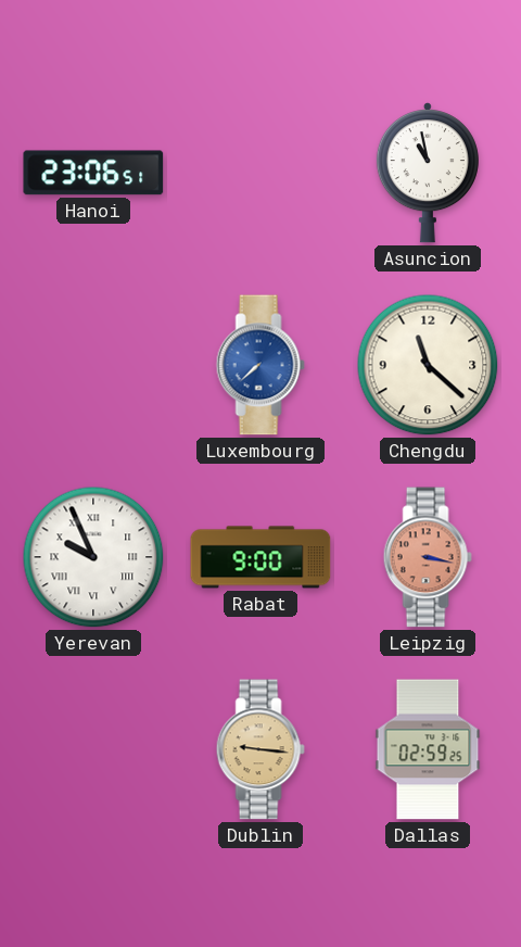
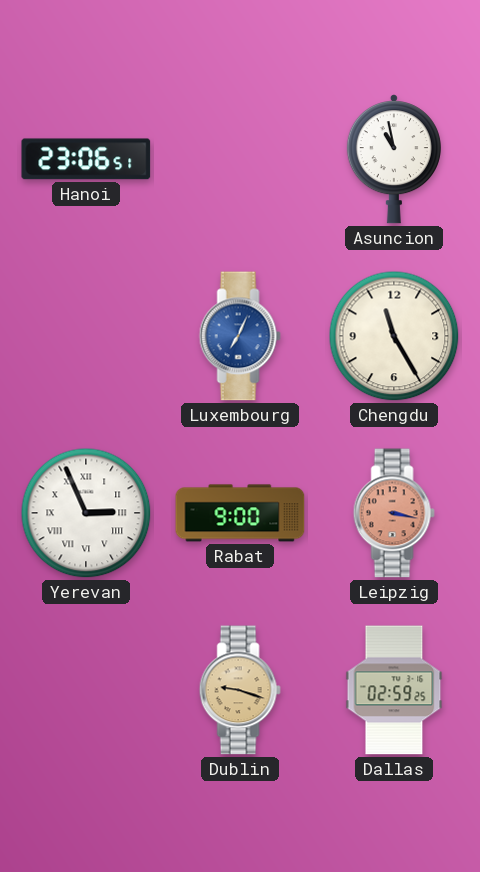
Luxembourg: 7:38 -> 7:04
Chengdu: 11:22 -> 11:25
Yerevan: 9:56 -> 2:56
Dublin: 9:16 -> 9:18
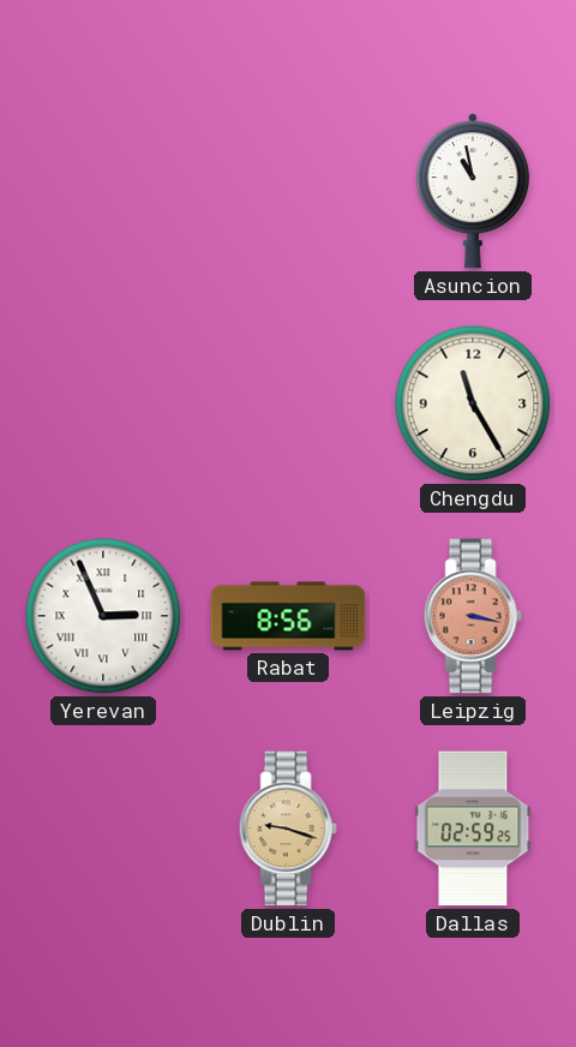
Hanoi: 23:06 -> none
Luxembourg: 7:04 -> none
Rabat: 9:00 -> 8:56
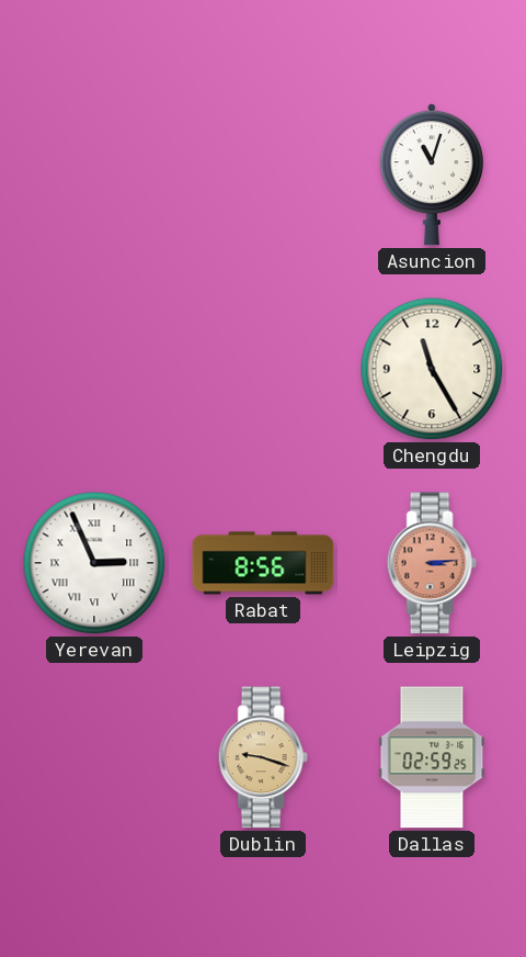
Asuncion: 10:58 -> 11:03
Leipzig: 3:17 -> 3:14
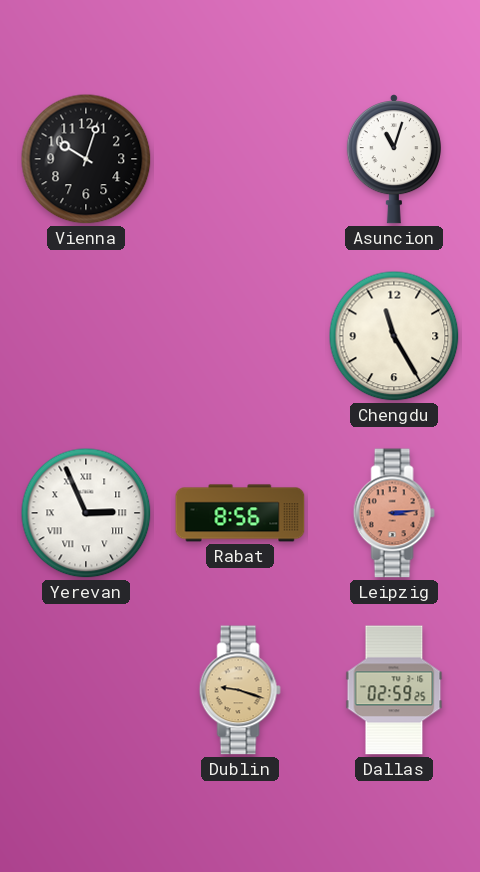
Vienna: none -> 10:03
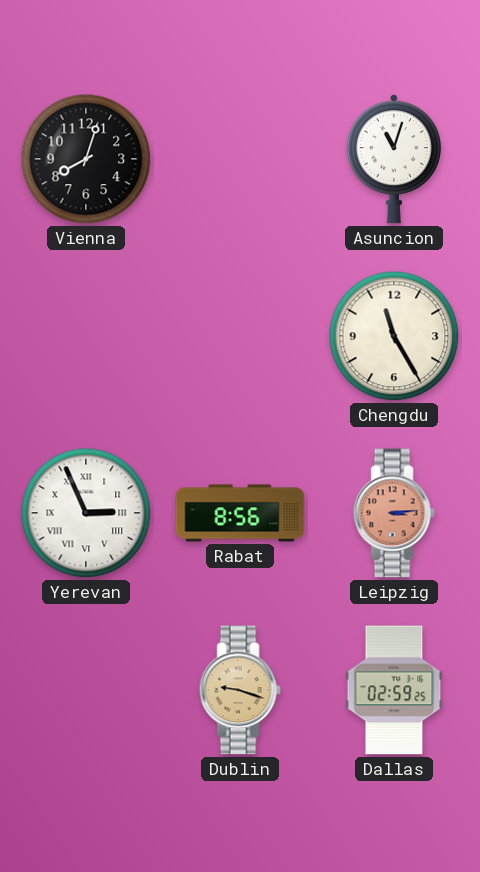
Vienna: 10:03 -> 8:03
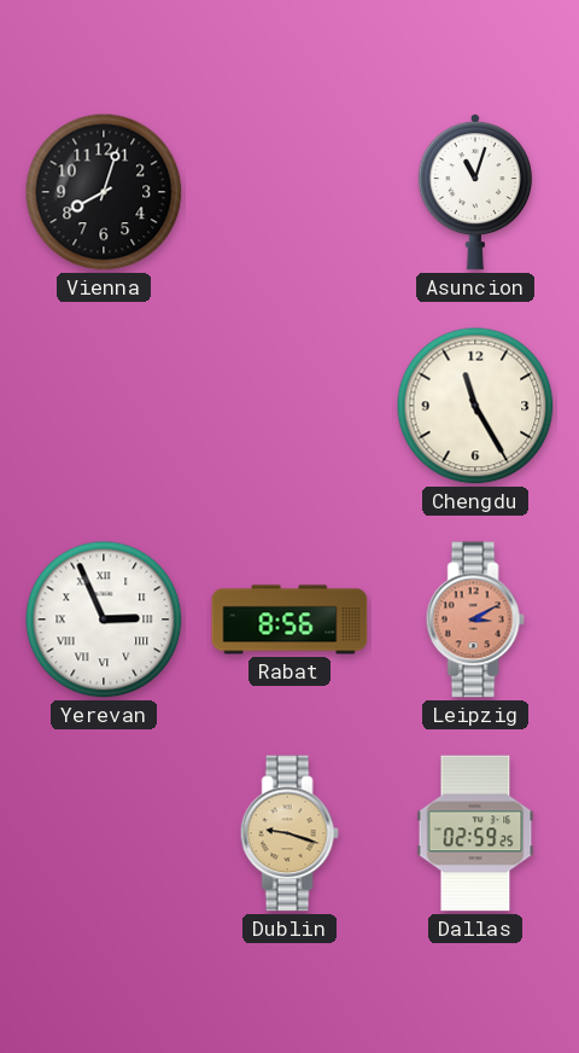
Leipzig: 3:14 -> 3:10
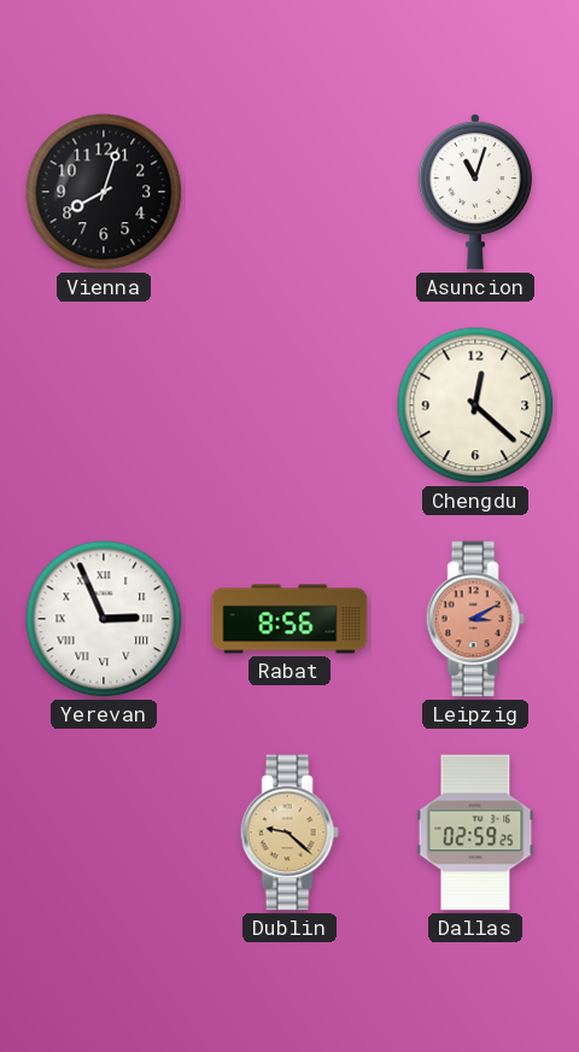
Chengdu: 11:25 -> 12:22
Dublin: 9:18 -> 9:22
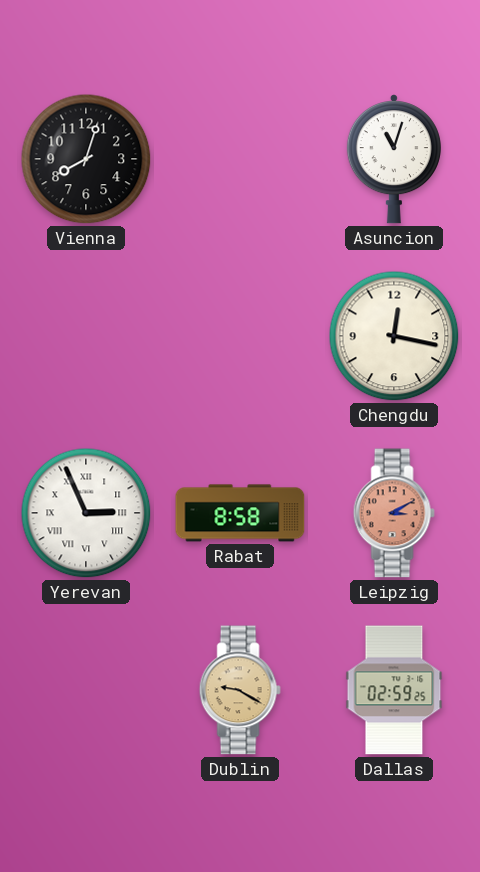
Chengdu: 12:22 -> 12:17
Rabat: 8:56 -> 8:58
Dublin: 9:22 -> 9:20
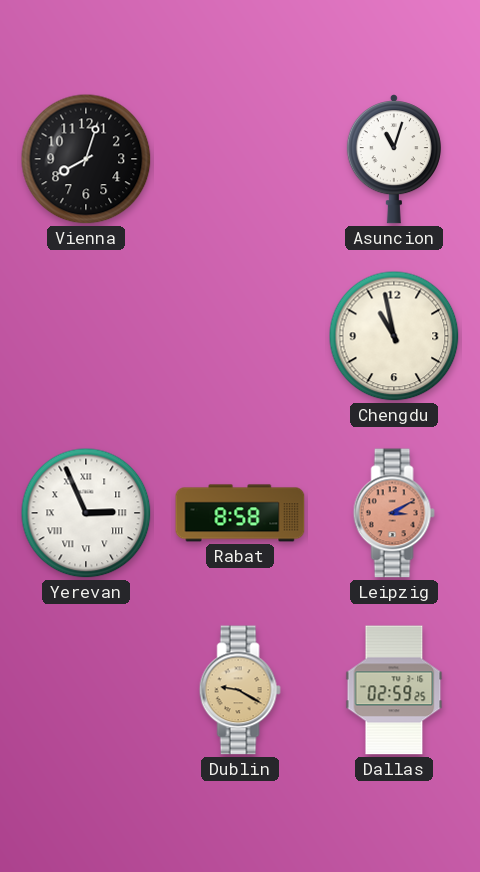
Chengdu: 12:17 -> 10:58
